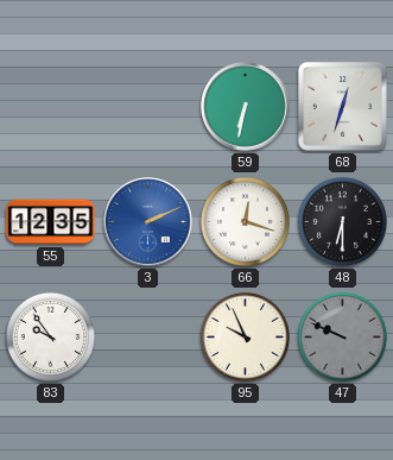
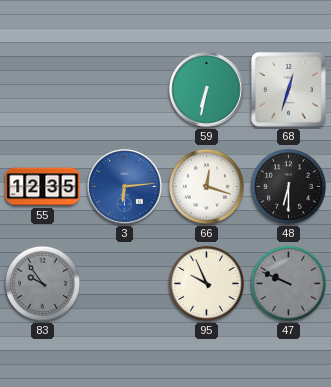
3: 2:11 -> 6:14
83 dial: white -> grey
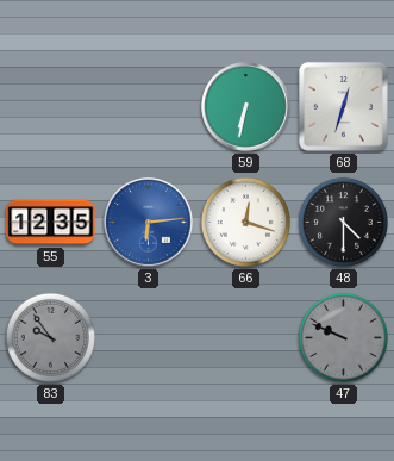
48: 6:30 -> 4:30
95: 9:56 -> none
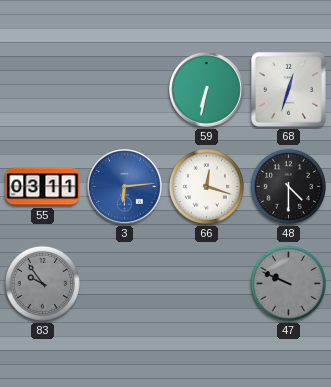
55: 12:35 -> 03:11
